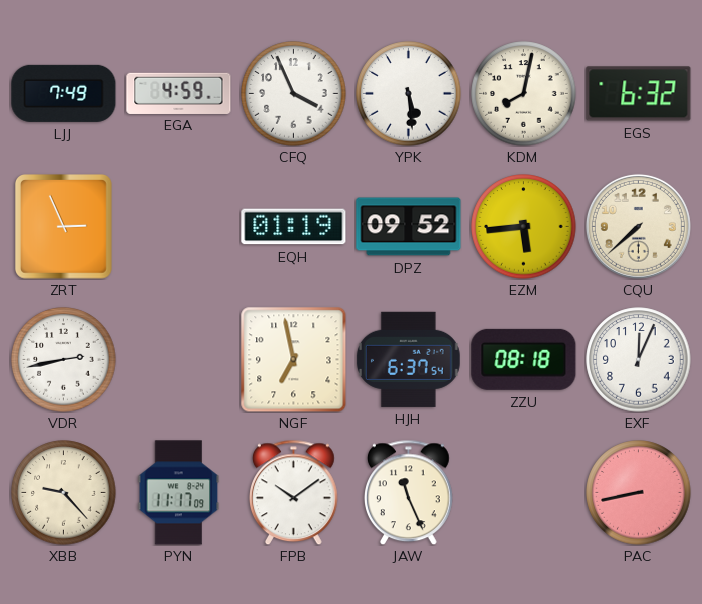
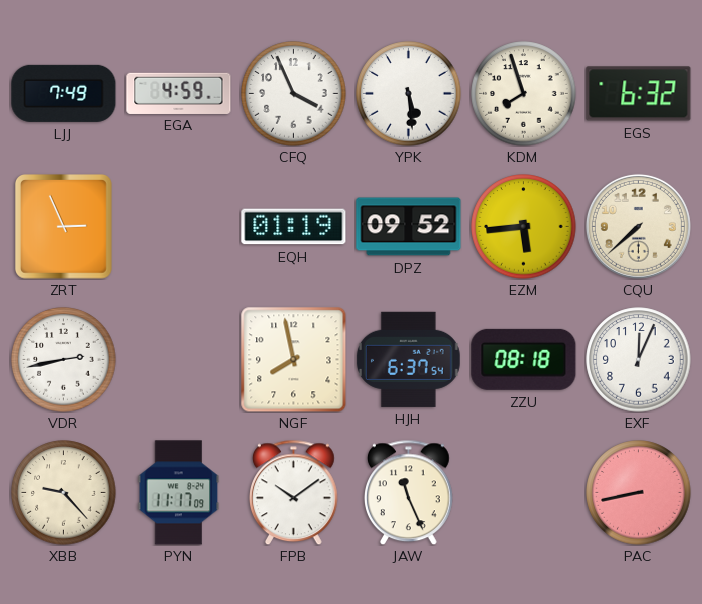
KDM: 8:02 -> 7:57
NGF: 6:58 -> 7:58
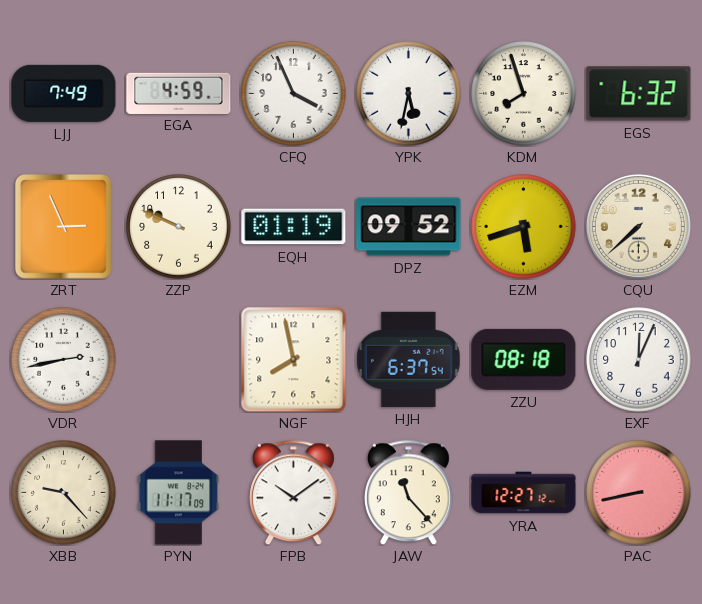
YPK: 5:29 -> 5:32
ZZP: none -> 9:49
EZM: 5:44 -> 5:42
JAW: 11:26 -> 11:23
YRA: none -> 12:27
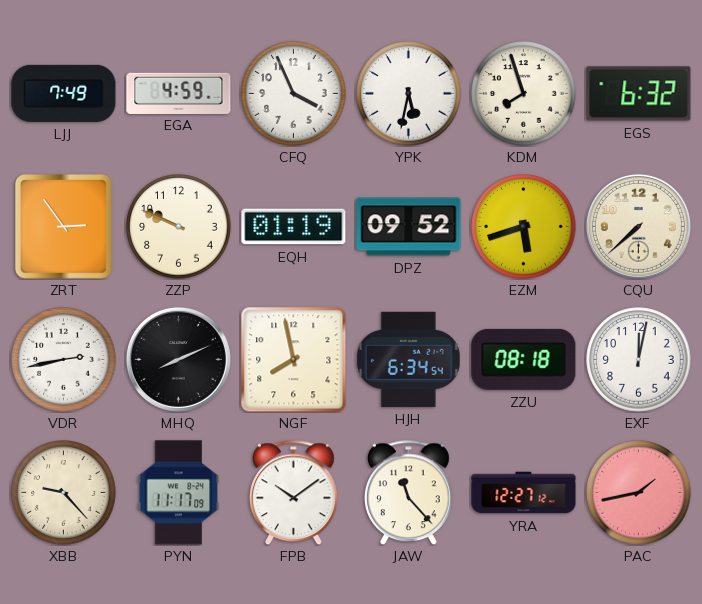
ZRT: 2:56 -> 2:54
MHQ: none -> 8:11
HJH: 6:37 -> 6:34
EXF: 12:04 -> 12:02
PAC: 8:43 -> 1:43
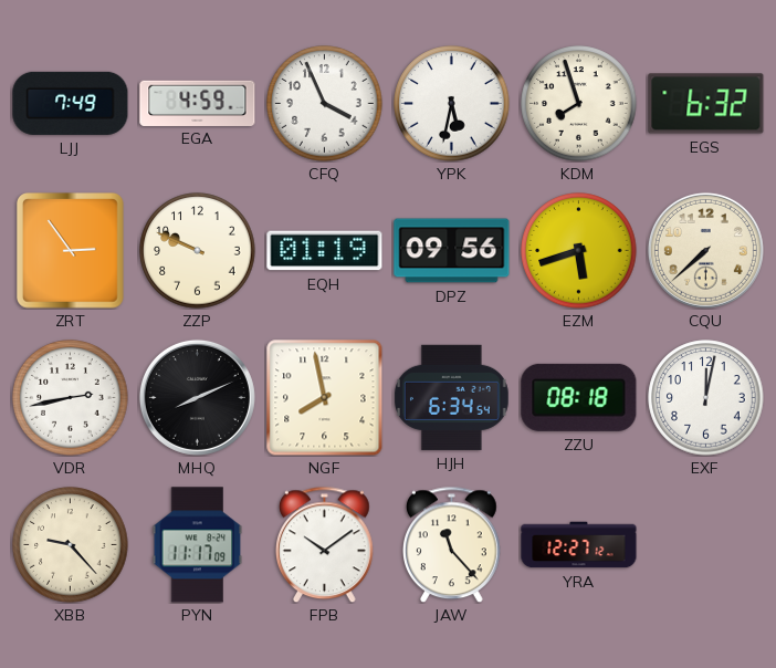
DPZ: 09:52 -> 09:56
PAC: 1:43 -> none
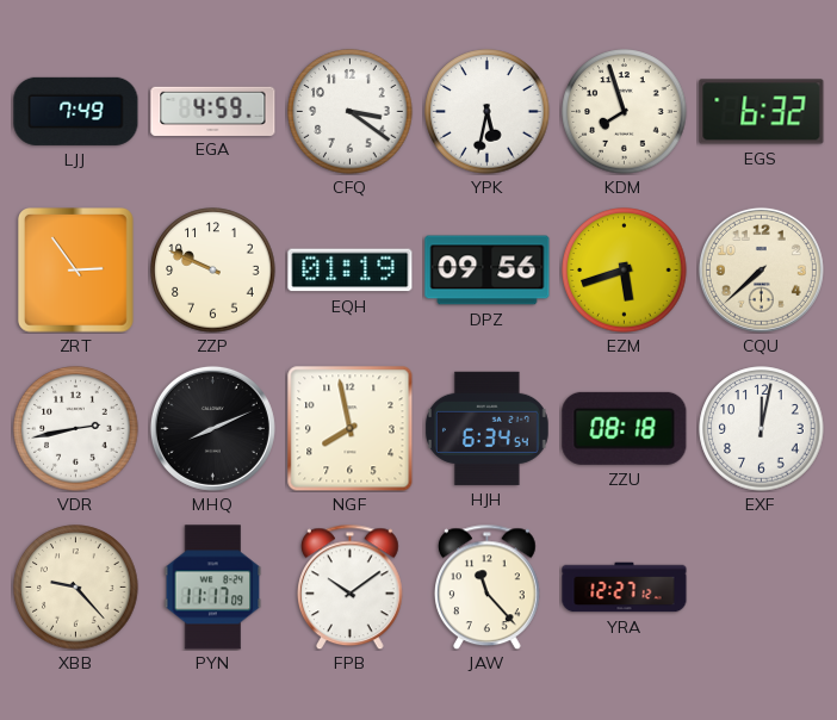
CFQ: 3:56 -> 3:21
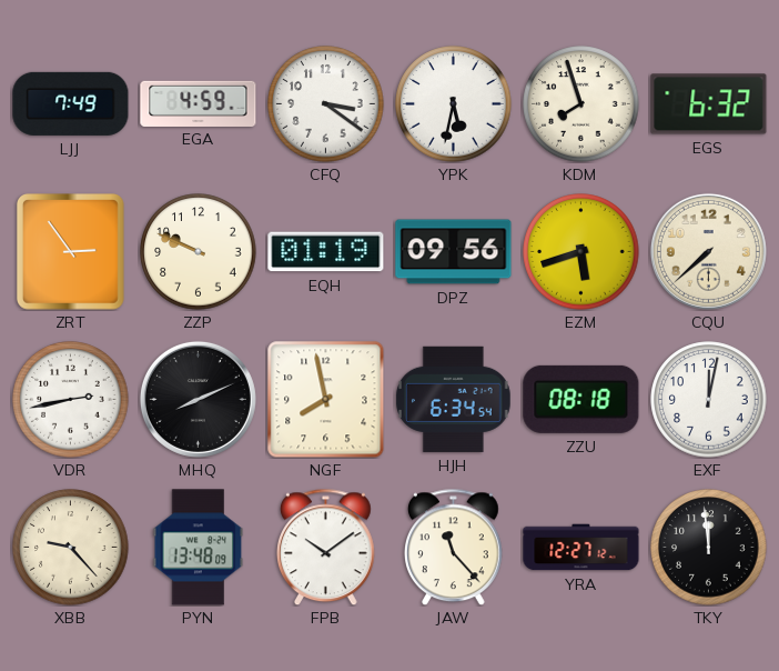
PYN: 11:17 -> 13:48
TKY: none -> 11:59
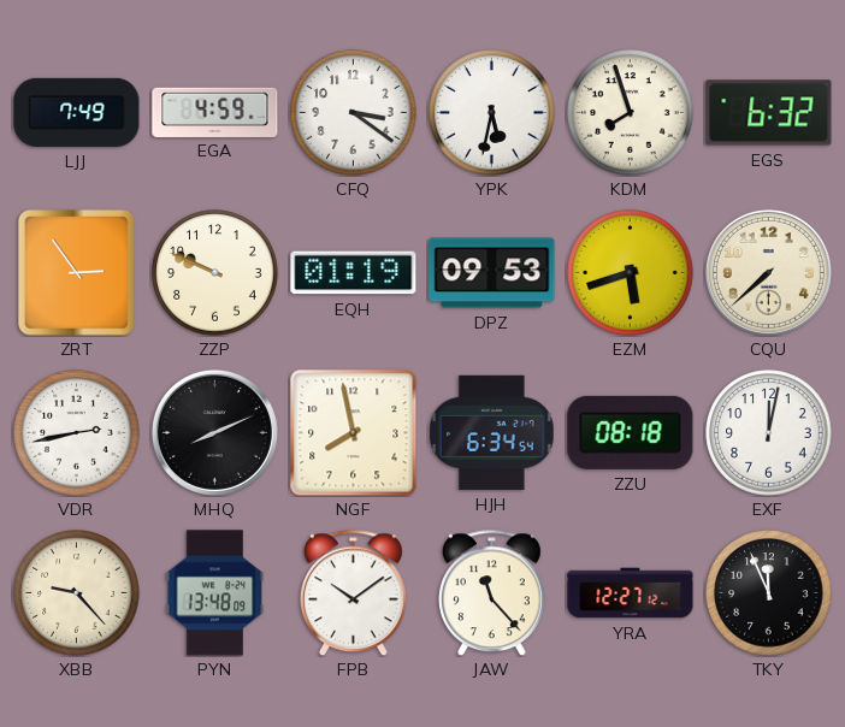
DPZ: 09:56 -> 09:53
TKY: 11:59 -> 11:56
